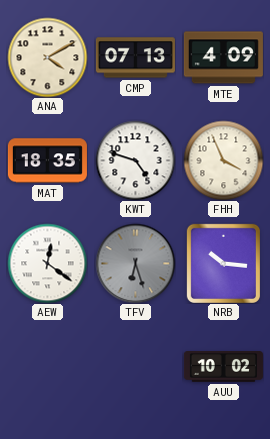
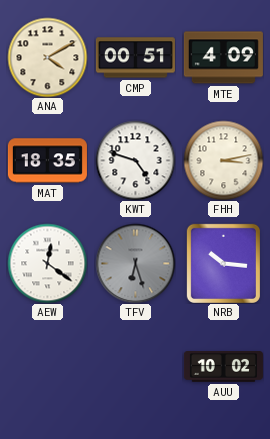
CMP: 07:13 -> 00:51
FHH: 3:56 -> 3:13
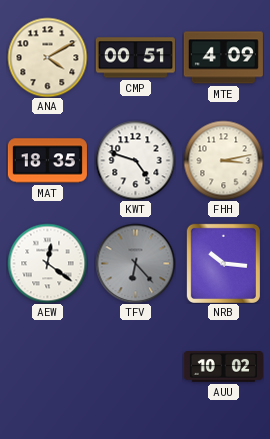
TFV: 6:27 -> 6:23
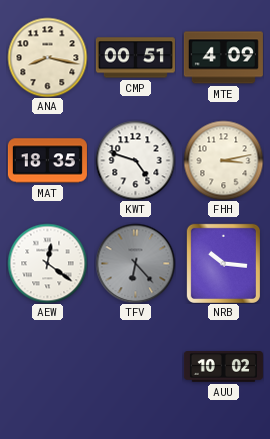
ANA: 4:10 -> 8:17
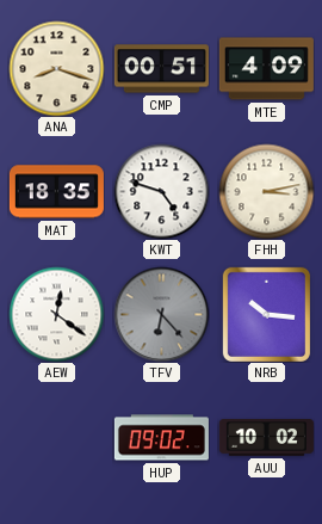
ANA: 8:17 -> 8:18
HUP: none -> 09:02
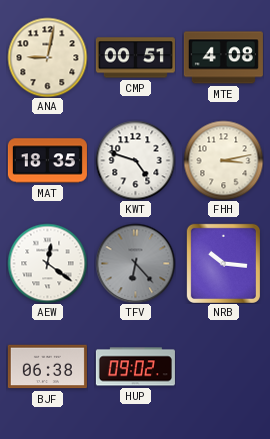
ANA: 8:18 -> 9:02
MTE: 4:09 -> 4:08
BJF: none -> 06:38
AUU: 10:02 -> none
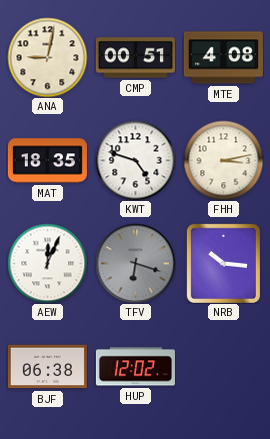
AEW: 12:21 -> 12:04
TFV: 6:23 -> 6:18
HUP: 09:02 -> 12:02
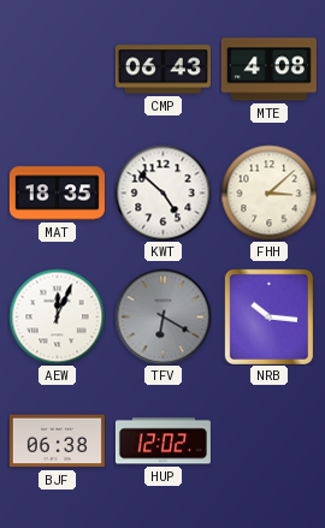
ANA: 9:02 -> none
CMP: 00:51 -> 06:43
KWT: 4:48 -> 4:52
FHH: 3:13 -> 3:08
TFV: 6:18 -> 6:20
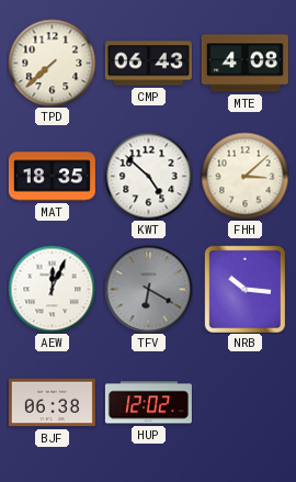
TPD: none -> 7:38
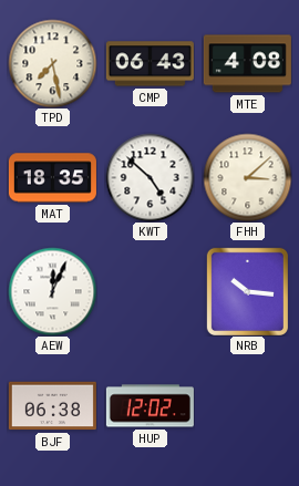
TPD: 7:38 -> 7:28
TFV: 6:20 -> none
